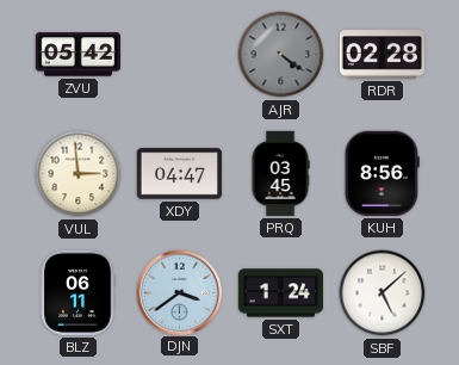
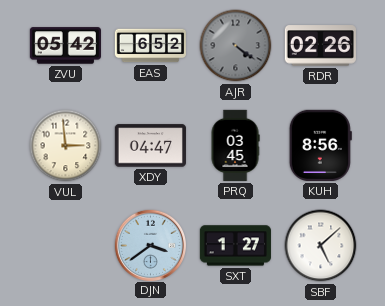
EAS: none -> 6:52
RDR: 02:28 -> 02:26
BLZ: 06:11 -> none
SXT: 1:24 -> 1:27
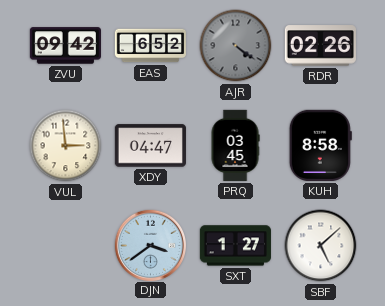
ZVU: 05:42 -> 09:42
KUH: 8:56 -> 8:58
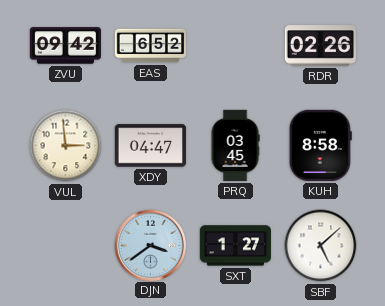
AJR: 4:21 -> none
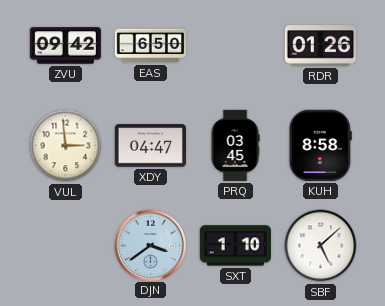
EAS: 6:52 -> 6:50
RDR: 02:26 -> 01:26
SXT: 1:27 -> 1:10
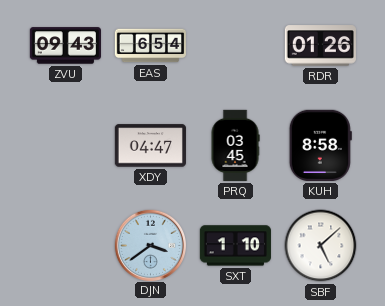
ZVU: 09:42 -> 09:43
EAS: 6:50 -> 6:54
VUL: 2:59 -> none
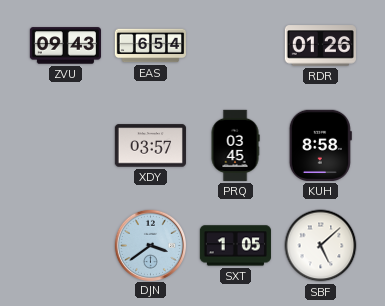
XDY: 04:47 -> 03:57
SXT: 1:10 -> 1:05
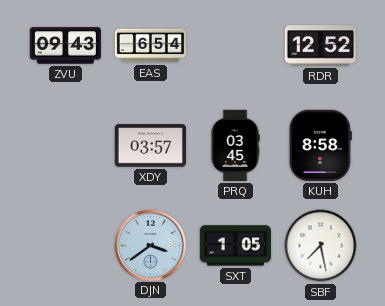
RDR: 01:26 -> 12:52
SBF: 5:08 -> 7:28
